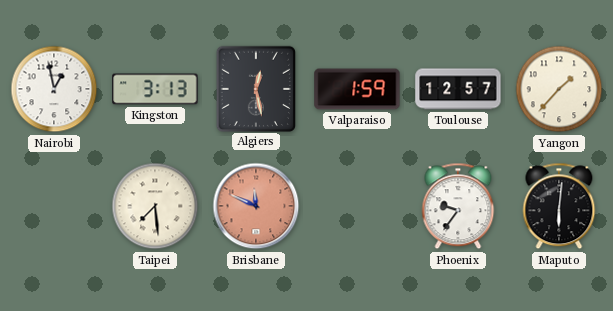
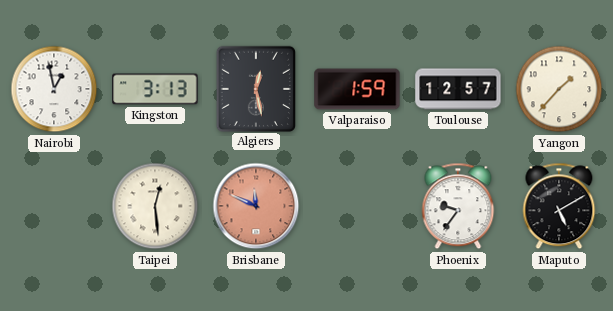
Taipei: 7:29 -> 12:29
Maputo: 6:01 -> 5:10
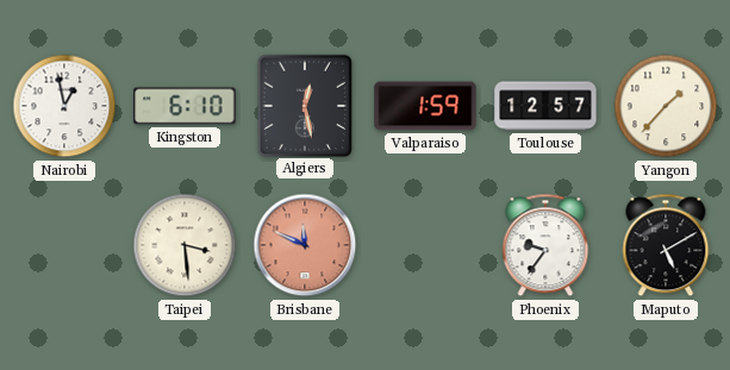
Kingston: 3:13 -> 6:10
Taipei: 12:29 -> 3:29
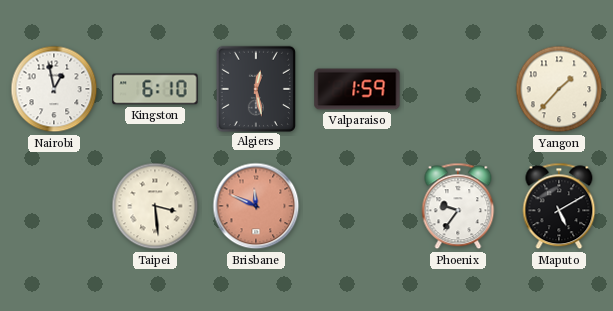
Toulouse: 12:57 -> none
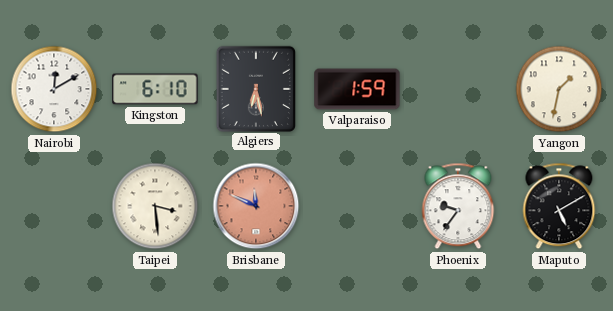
Nairobi: 12:58 -> 12:10
Algiers: 12:28 -> 6:28
Yangon: 1:37 -> 1:32
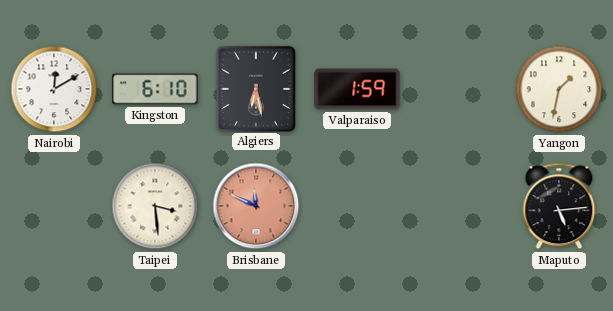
Phoenix: 9:36 -> none
Maputo: 5:10 -> 5:14
